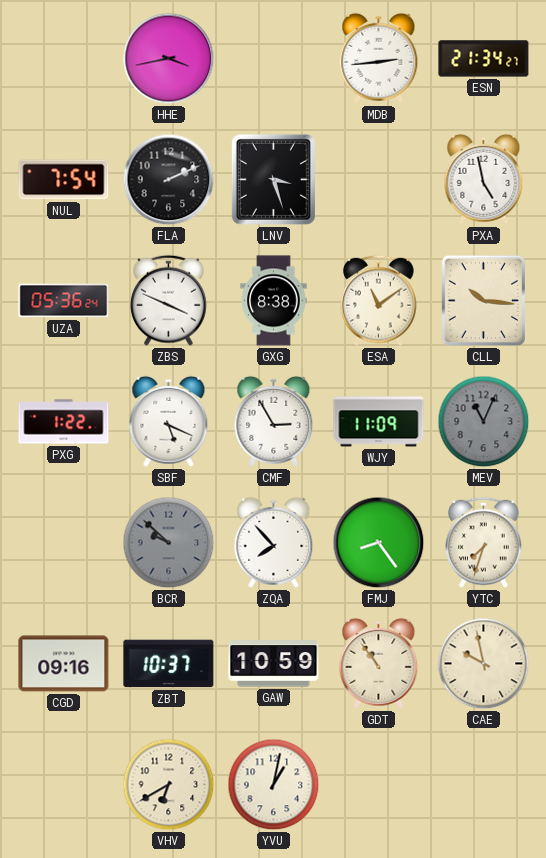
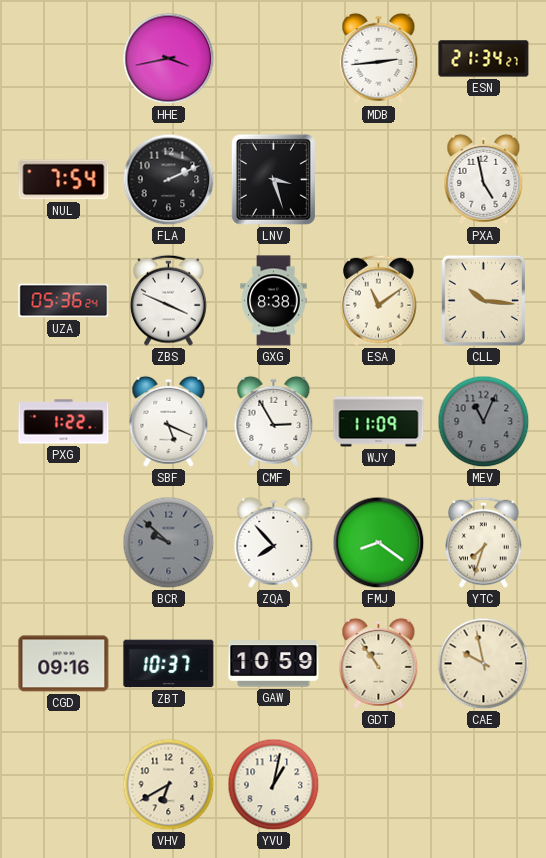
FMJ: 8:24 -> 8:21
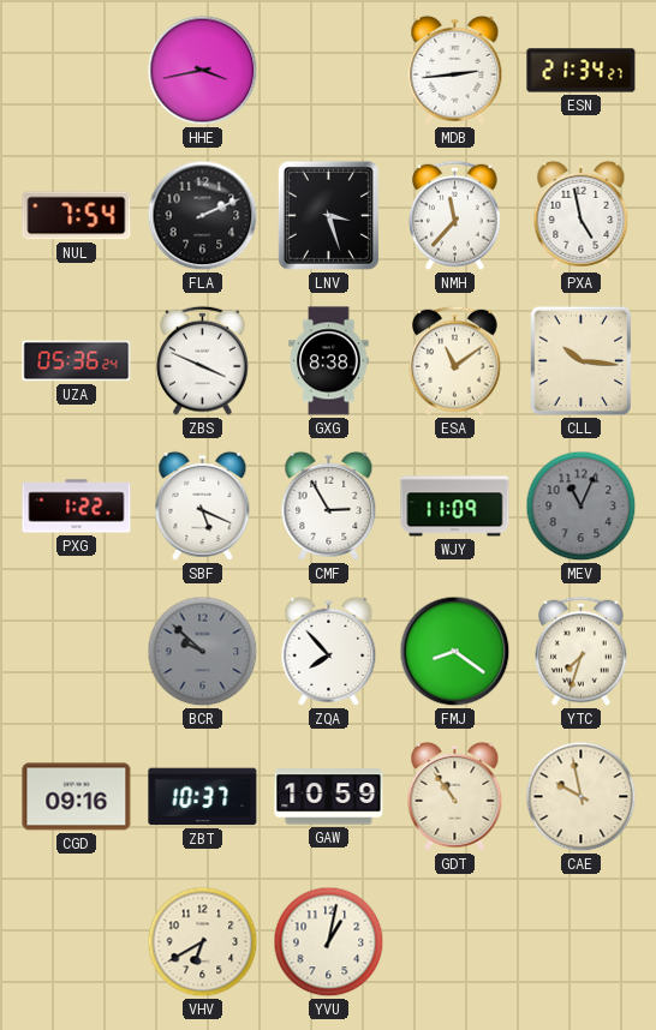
NMH: none -> 11:37
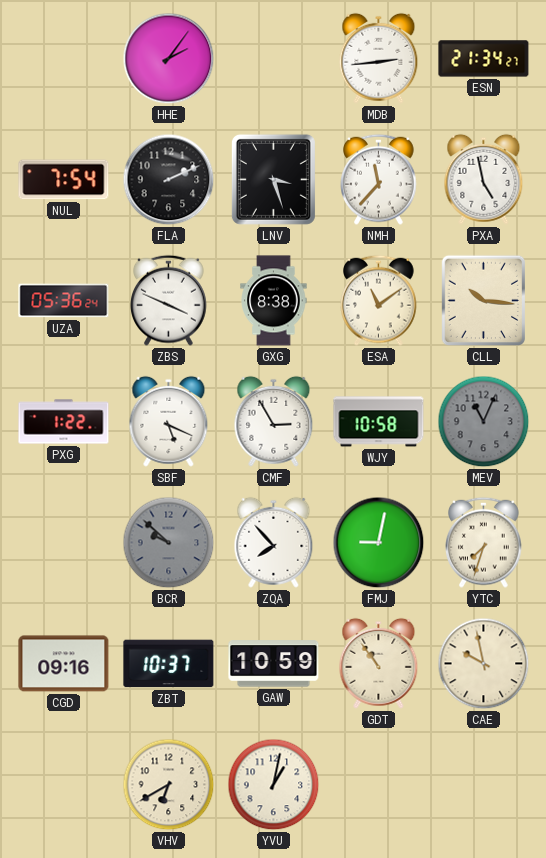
HHE: 3:43 -> 2:06
WJY: 11:09 -> 10:58
FMJ: 8:21 -> 9:02
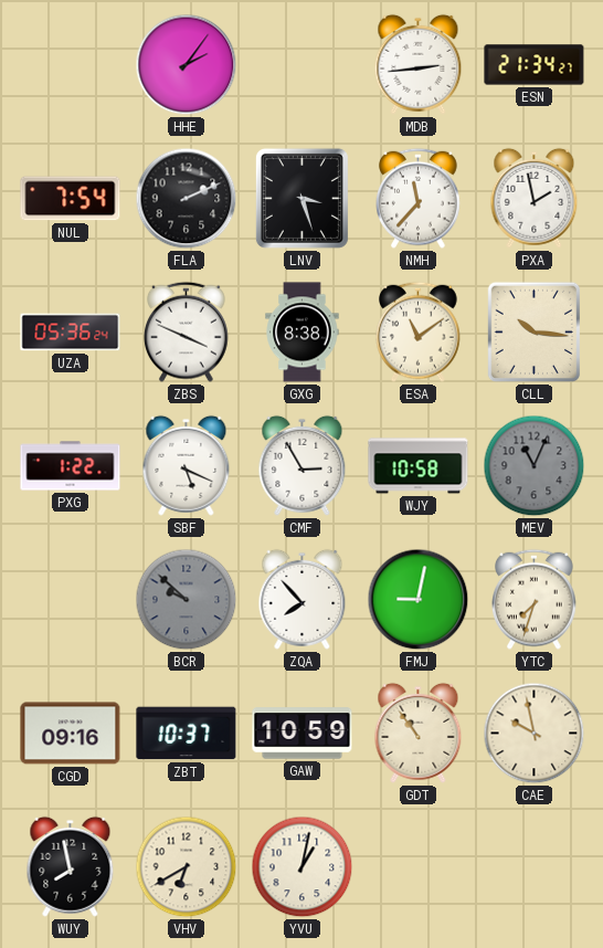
PXA: 4:58 -> 1:58
WUY: none -> 7:58
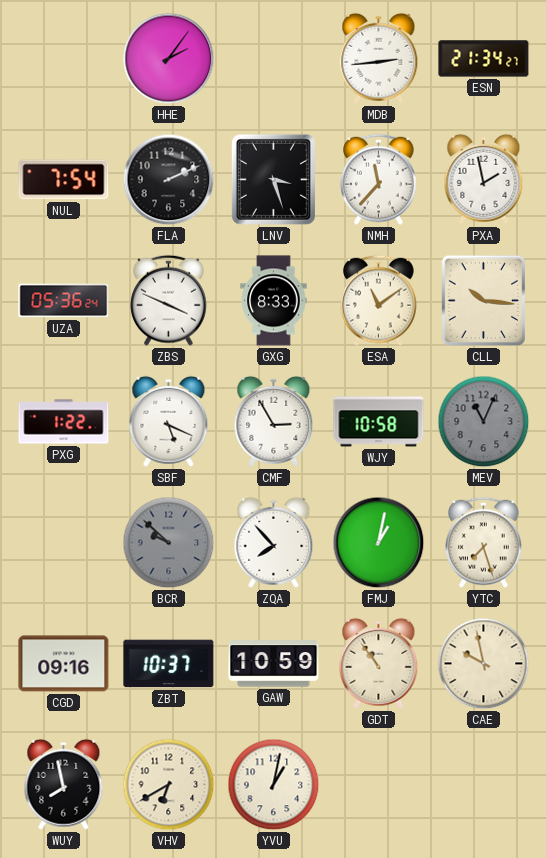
GXG: 8:38 -> 8:33
FMJ: 9:02 -> 1:02
YTC: 7:33 -> 7:27
